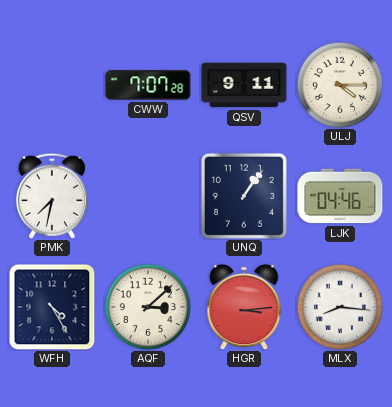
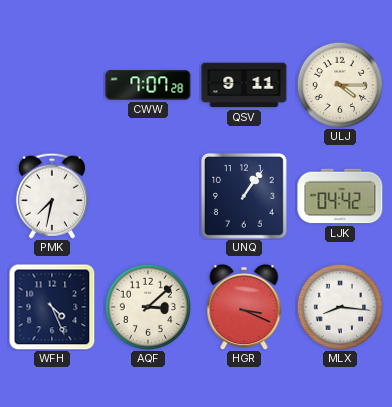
LJK: 04:46 -> 04:42
WFH: 4:25 -> 4:26
HGR: 3:14 -> 3:19
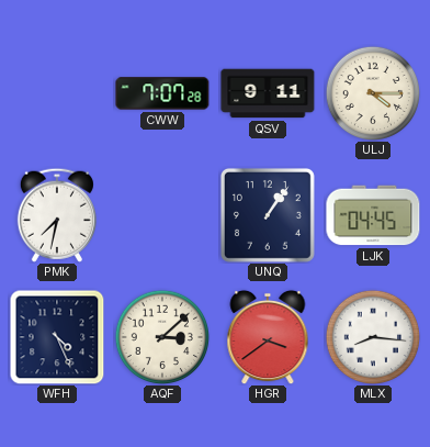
LJK: 04:42 -> 04:45
HGR: 3:19 -> 3:39
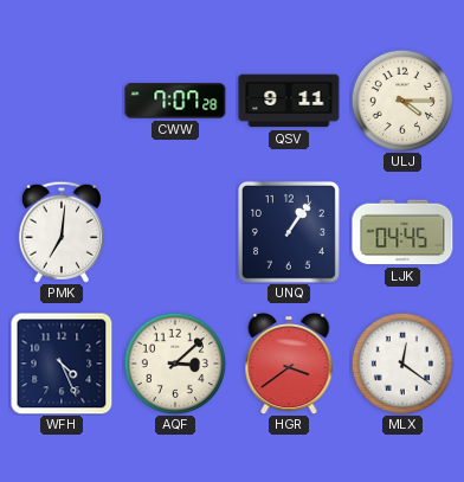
PMK: 7:32 -> 7:01
MLX: 8:16 -> 12:21
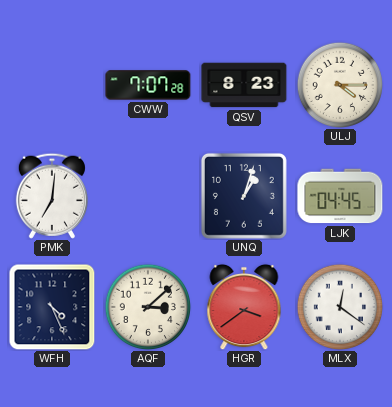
QSV: 9:11 -> 8:23
UNQ: 1:06 -> 1:03
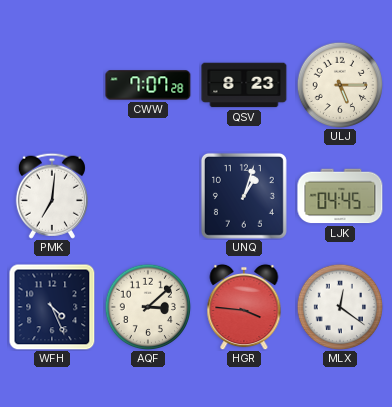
ULJ: 4:15 -> 5:15
HGR: 3:39 -> 3:46
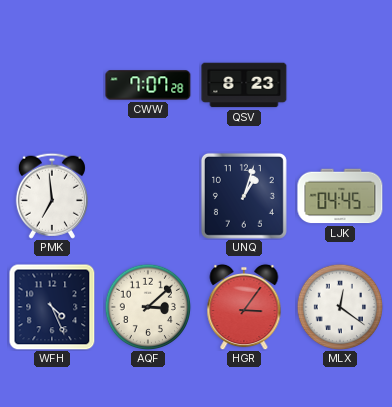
ULJ: 5:15 -> none
PMK: 7:01 -> 6:59
HGR: 3:46 -> 3:06
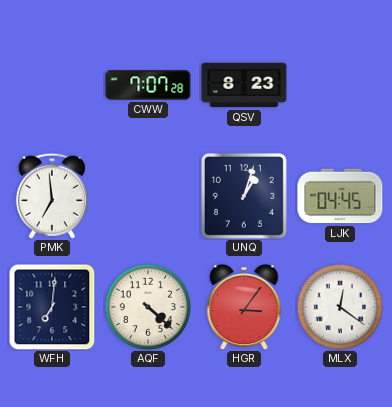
WFH: 4:26 -> 7:01
AQF: 3:08 -> 4:22
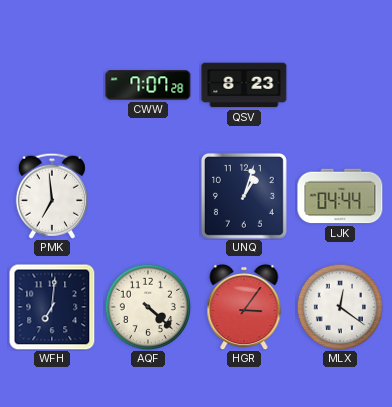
LJK: 04:45 -> 04:44
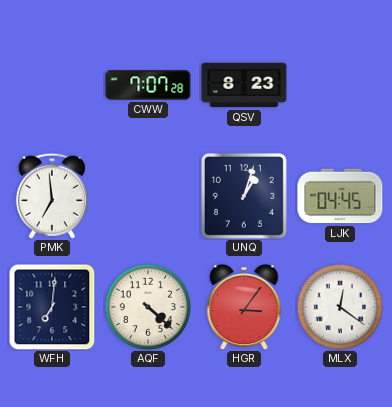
LJK: 04:44 -> 04:45
